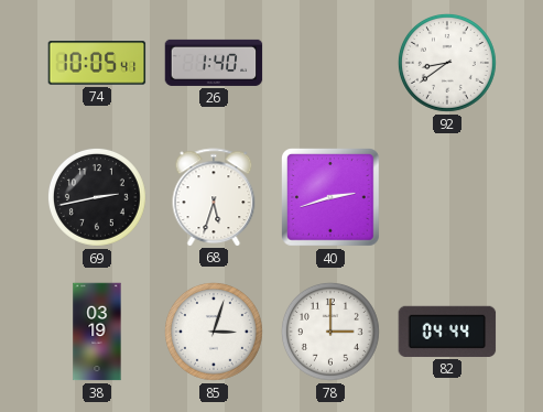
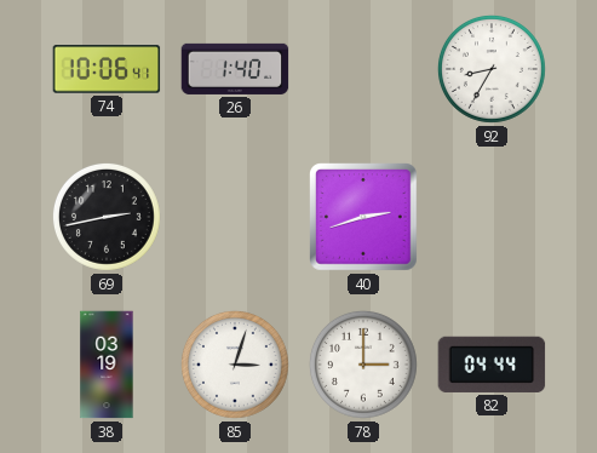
74: 10:05 -> 10:06
92: 8:39 -> 8:35
68: 5:33 -> none
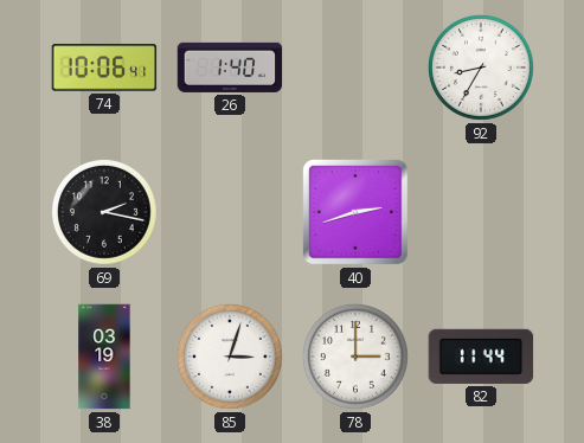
69: 2:43 -> 2:17
82: 04:44 -> 11:44
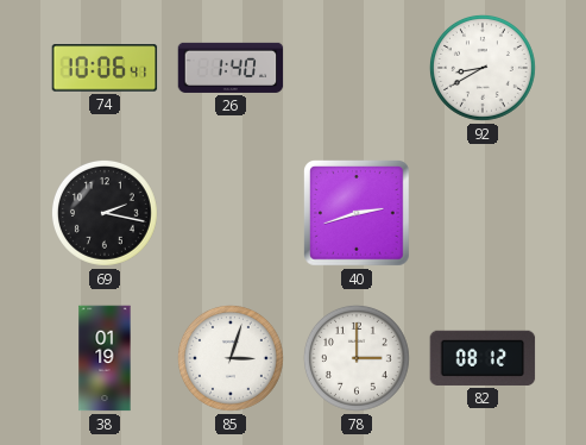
92: 8:35 -> 8:40
38: 03:19 -> 01:19
82: 11:44 -> 08:12
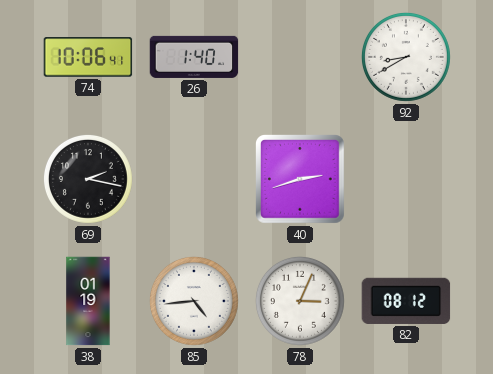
85: 3:03 -> 4:44
78: 3:00 -> 3:04
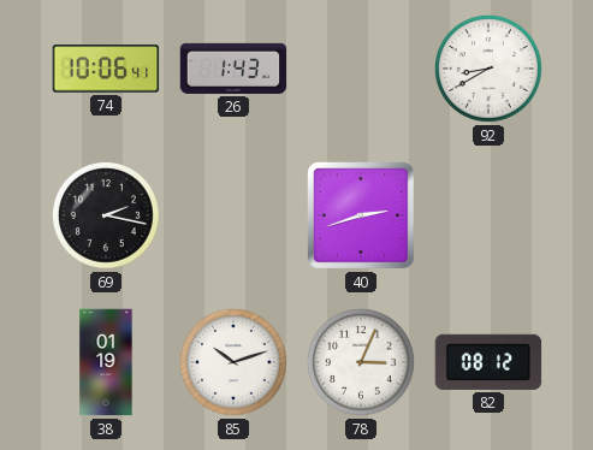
26: 1:40 -> 1:43
85: 4:44 -> 10:12
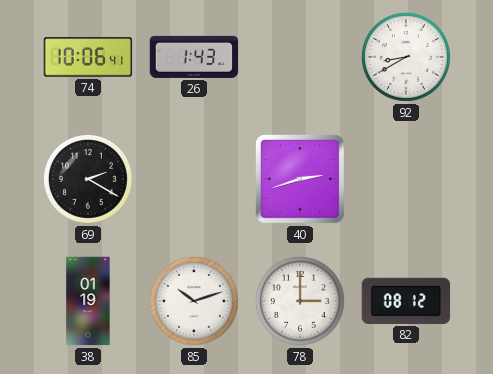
69: 2:17 -> 2:20
78: 3:04 -> 3:00
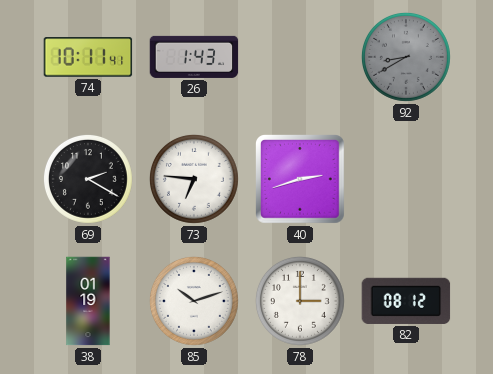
74: 10:06 -> 10:11
92 dial: white -> grey
73: none -> 6:46
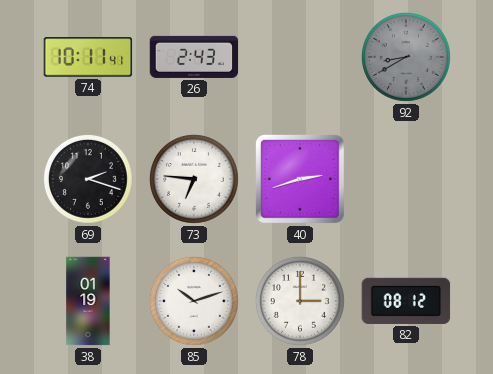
26: 1:43 -> 2:43
69: 2:20 -> 2:18
